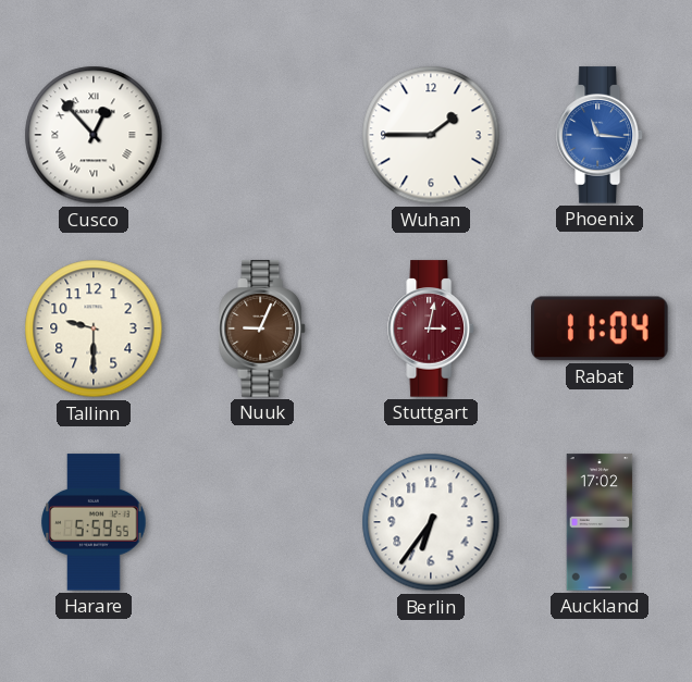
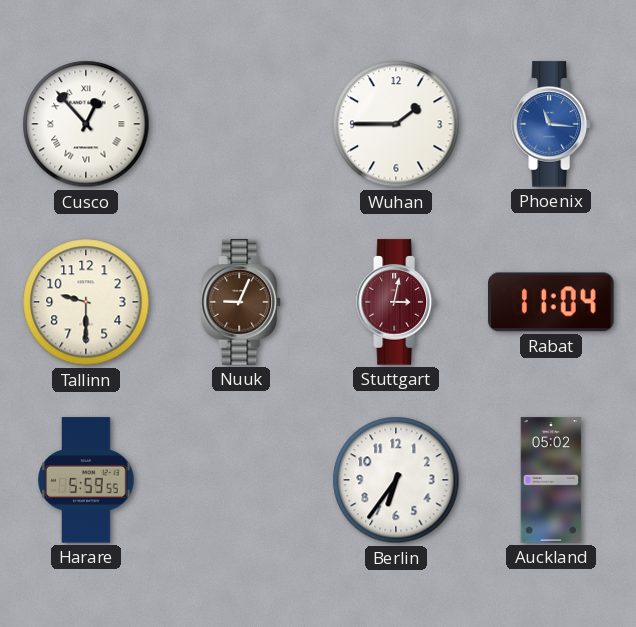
Auckland: 17:02 -> 05:02
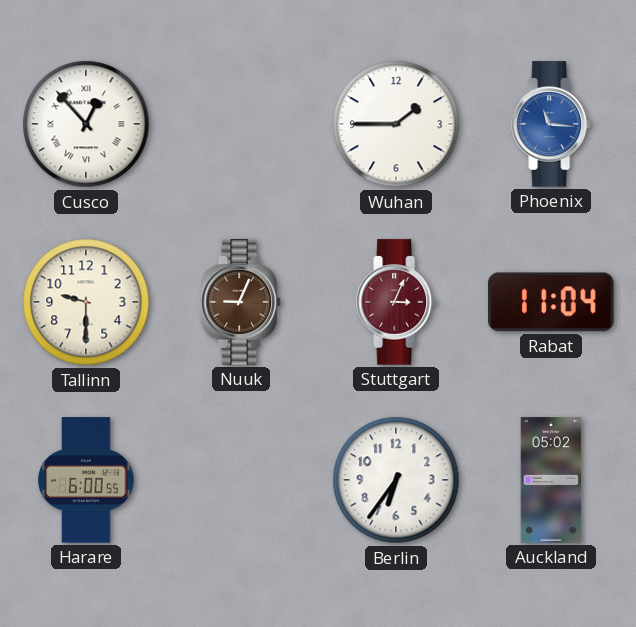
Stuttgart: 3:02 -> 3:04
Harare: 5:59 -> 6:00
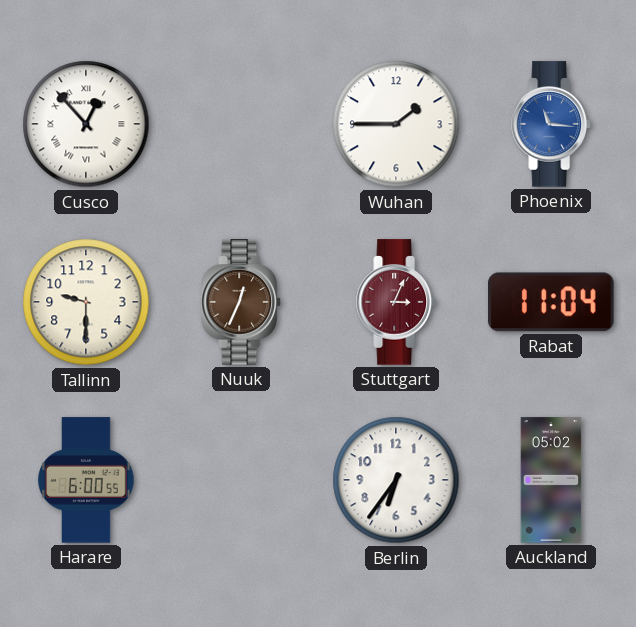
Nuuk: 9:04 -> 12:34
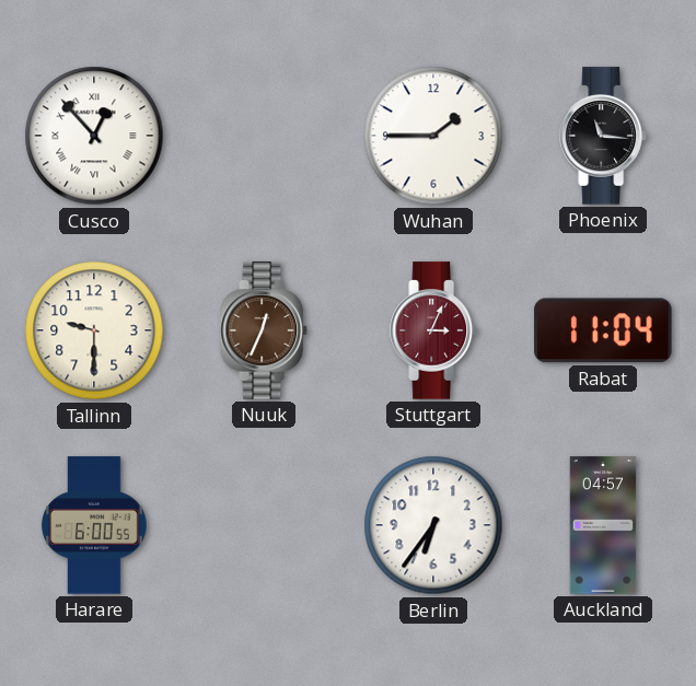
Phoenix dial: blue -> black
Auckland: 05:02 -> 04:57
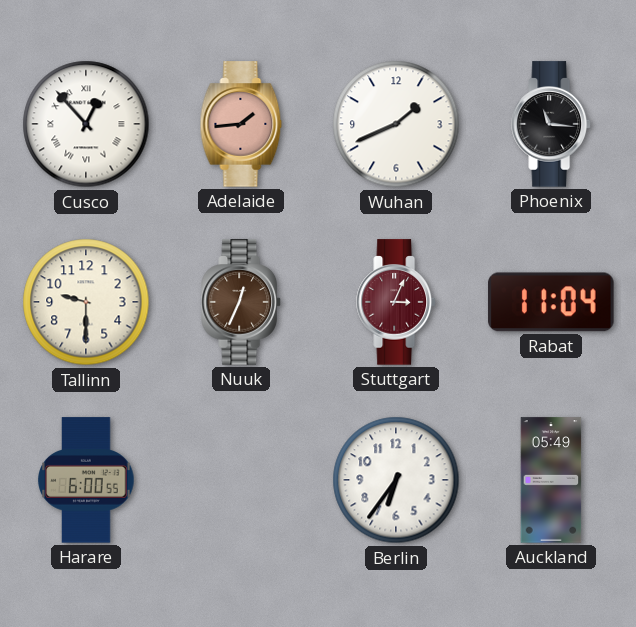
Adelaide: none -> 1:44
Wuhan: 1:45 -> 1:41
Auckland: 04:57 -> 05:49
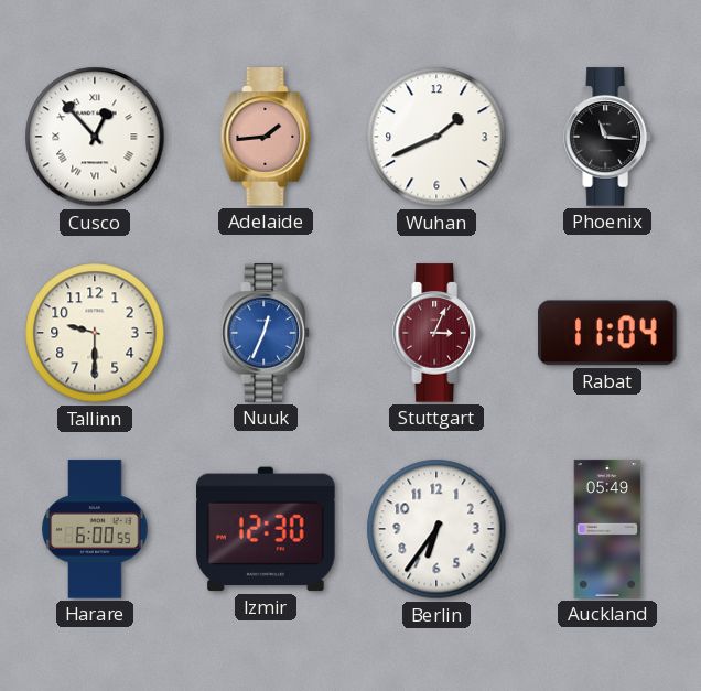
Nuuk dial: brown -> blue
Izmir: none -> 12:30
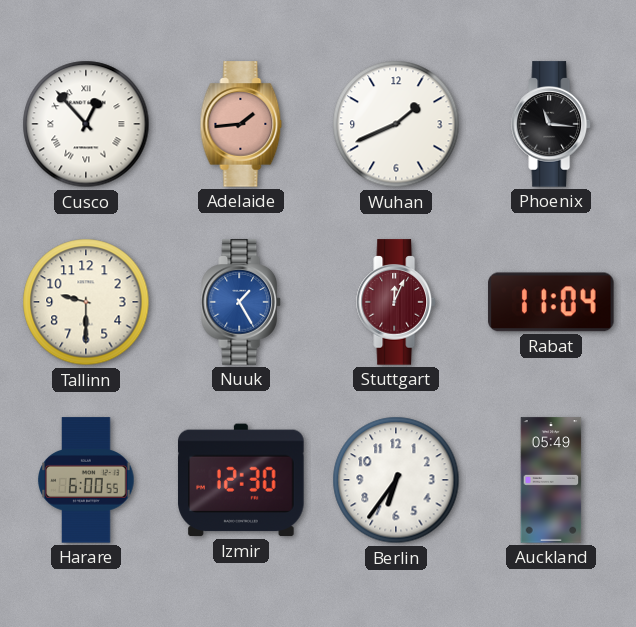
Nuuk: 12:34 -> 1:25
Stuttgart: 3:04 -> 12:04
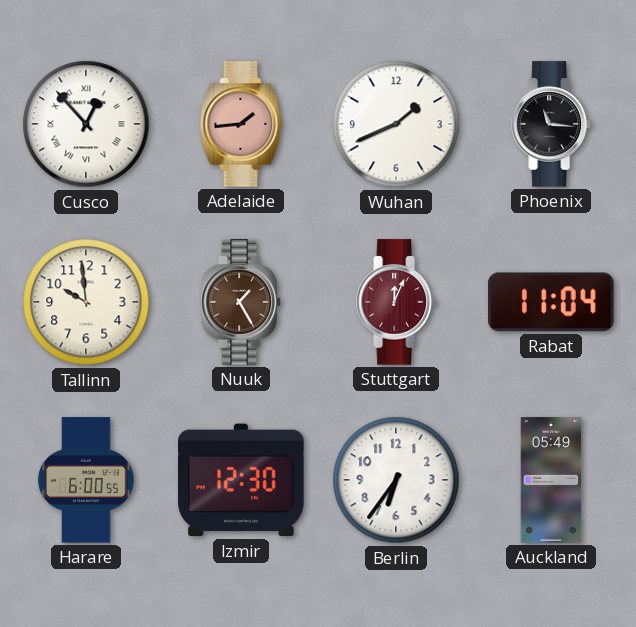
Tallinn: 9:30 -> 9:59
Nuuk dial: blue -> brown
